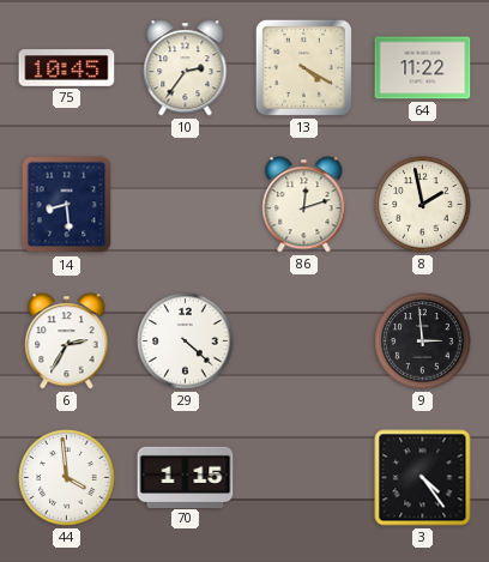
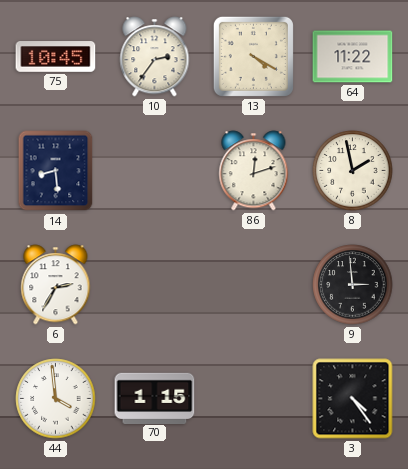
29: 4:22 -> none
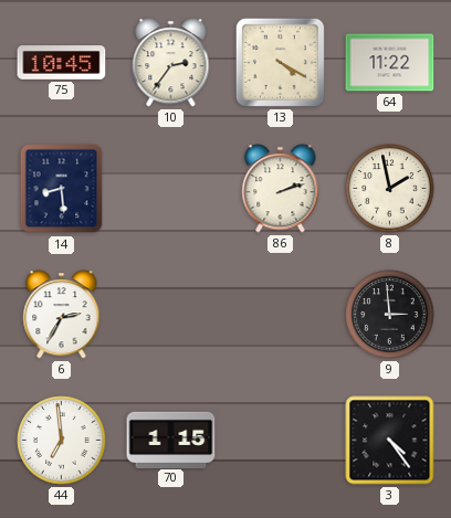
86: 12:12 -> 2:12
44: 3:59 -> 6:59
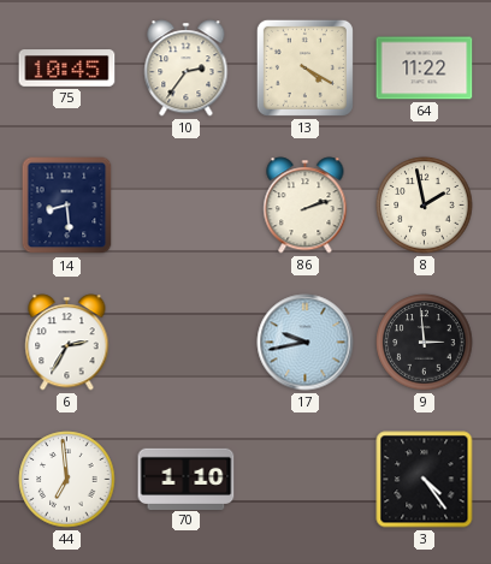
17: none -> 9:43
70: 1:15 -> 1:10
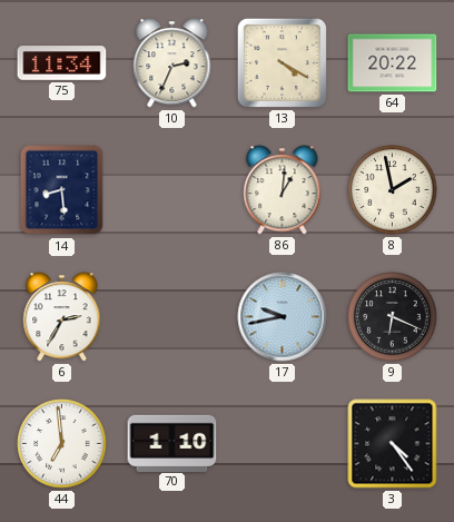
75: 10:45 -> 11:34
10: 2:36 -> 2:34
64: 11:22 -> 20:22
86: 2:12 -> 1:01
9: 2:59 -> 6:19
